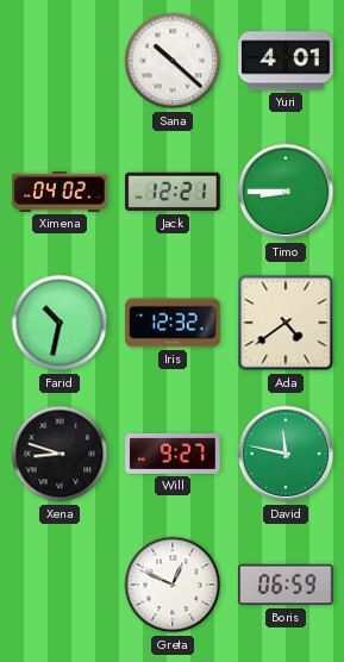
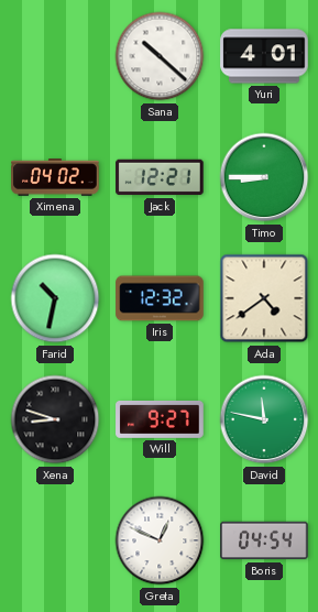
Boris: 06:59 -> 04:54
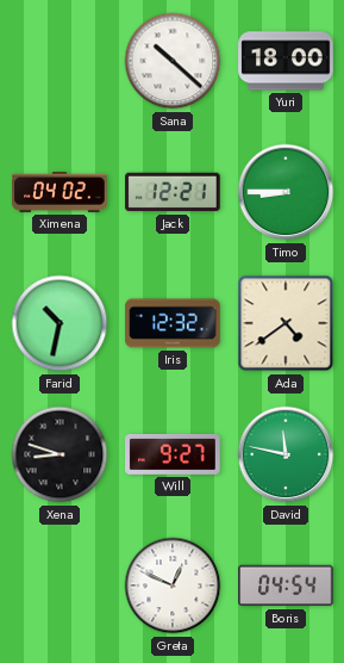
Yuri: 4:01 -> 18:00
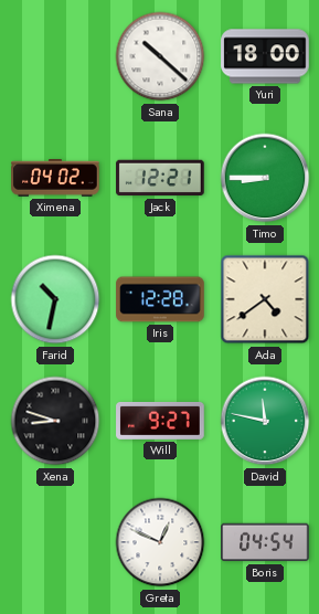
Iris: 12:32 -> 12:28
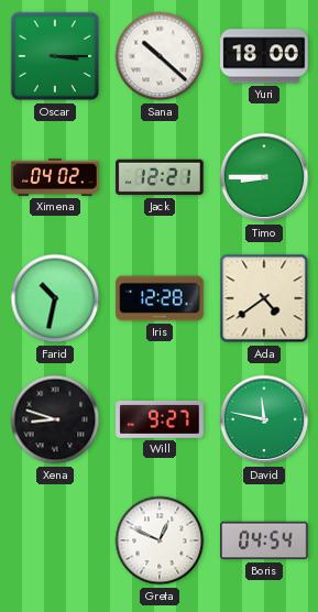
Oscar: none -> 3:15
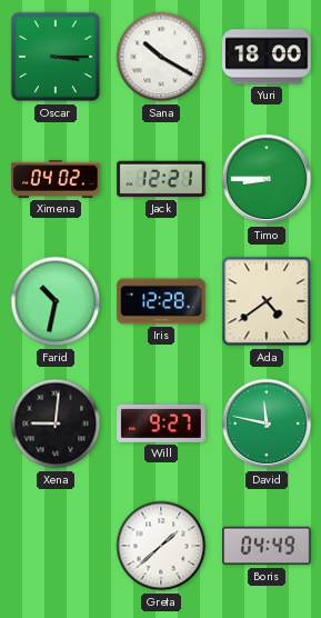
Sana: 10:22 -> 10:20
Xena: 8:48 -> 9:01
Greta: 12:49 -> 1:38
Boris: 04:54 -> 04:49
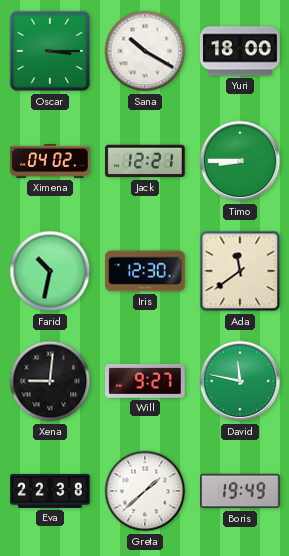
Iris: 12:28 -> 12:30
Ada: 4:39 -> 11:39
Eva: none -> 22:38
Boris: 04:49 -> 19:49
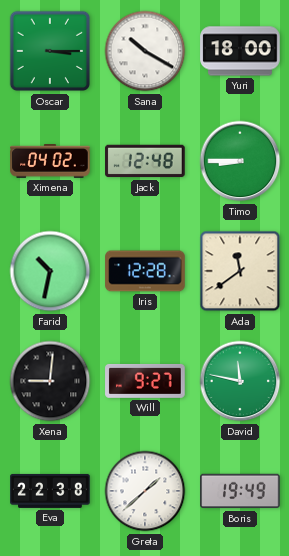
Jack: 12:21 -> 12:48
Iris: 12:30 -> 12:28
